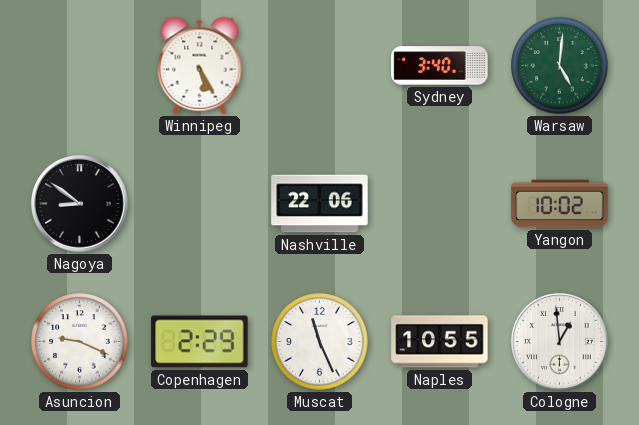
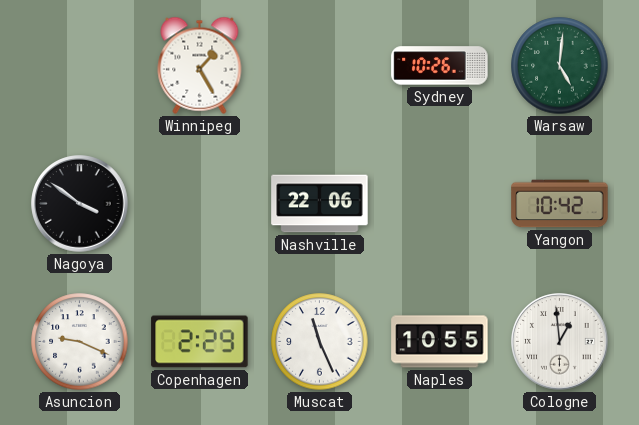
Winnipeg: 5:25 -> 1:25
Sydney: 3:40 -> 10:26
Nagoya: 8:51 -> 3:51
Yangon: 10:02 -> 10:42
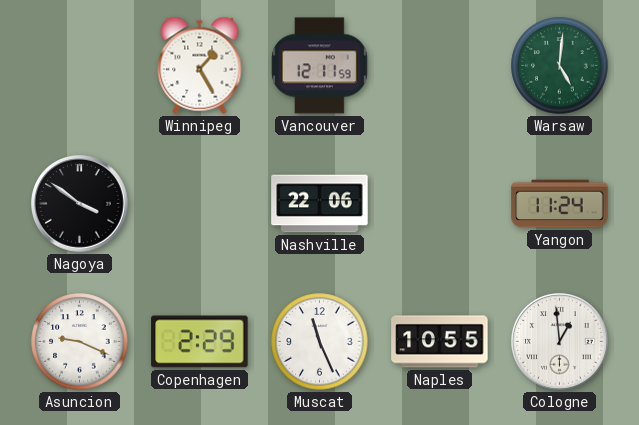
Vancouver: none -> 12:11
Sydney: 10:26 -> none
Yangon: 10:42 -> 11:24
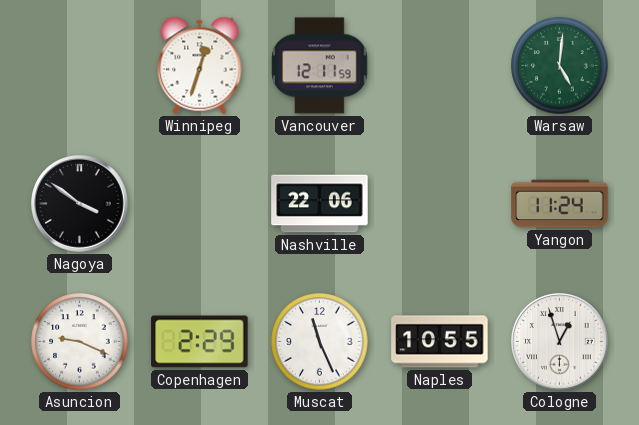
Winnipeg: 1:25 -> 12:33
Cologne: 12:59 -> 12:57
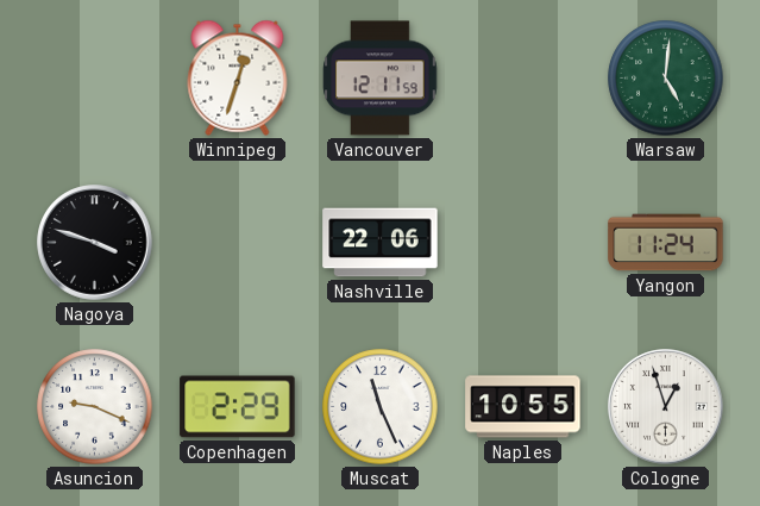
Nagoya: 3:51 -> 3:48
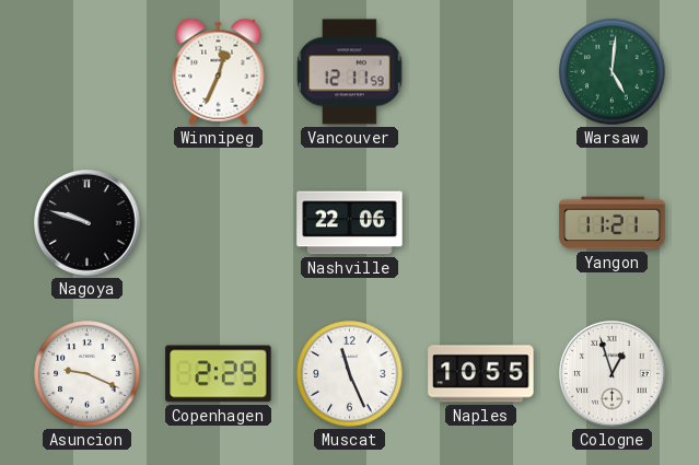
Winnipeg: 12:33 -> 12:34
Nagoya: 3:48 -> 9:48
Yangon: 11:24 -> 11:21
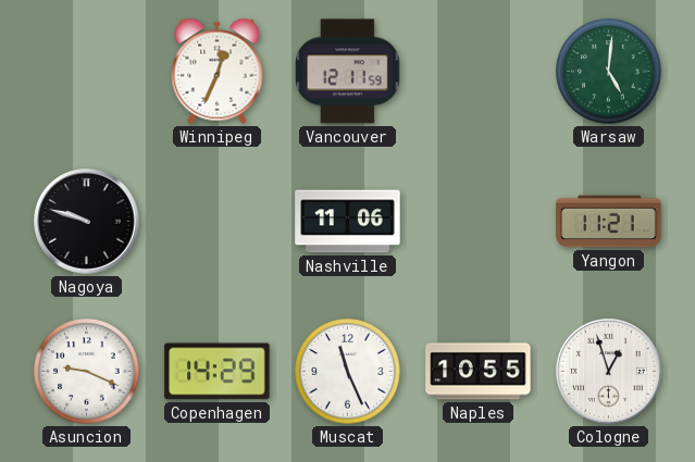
Nashville: 22:06 -> 11:06
Copenhagen: 2:29 -> 14:29
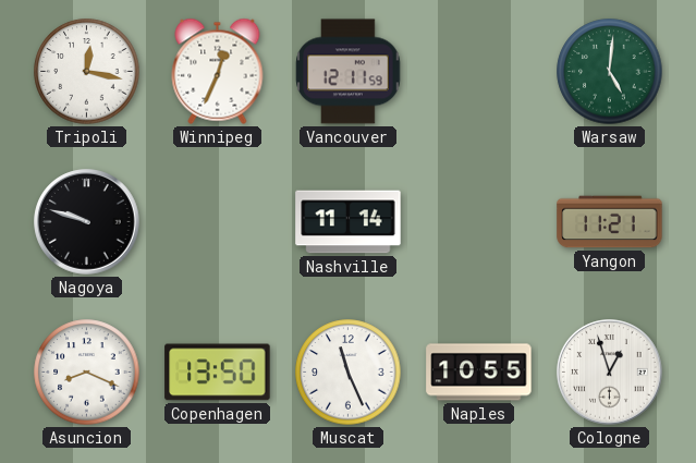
Tripoli: none -> 12:17
Nashville: 11:06 -> 11:14
Asuncion: 9:19 -> 8:19
Copenhagen: 14:29 -> 13:50
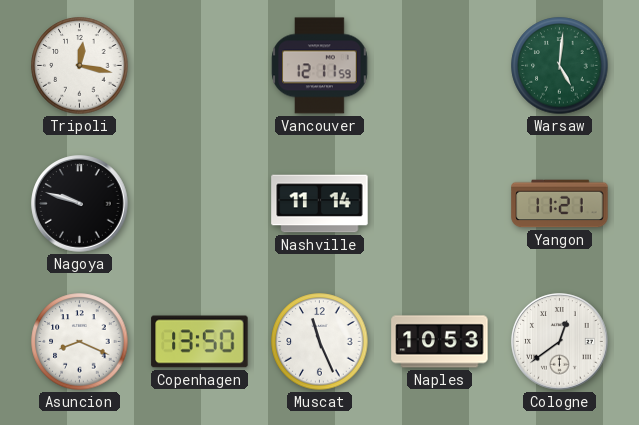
Winnipeg: 12:34 -> none
Naples: 10:55 -> 10:53
Cologne: 12:57 -> 12:39
